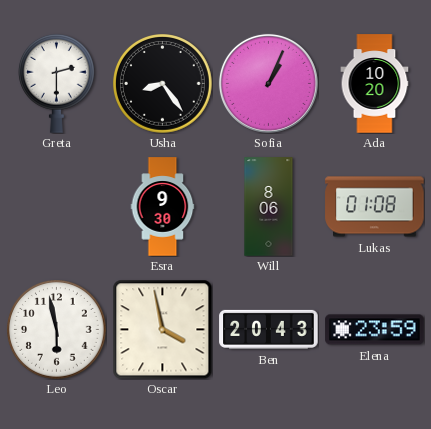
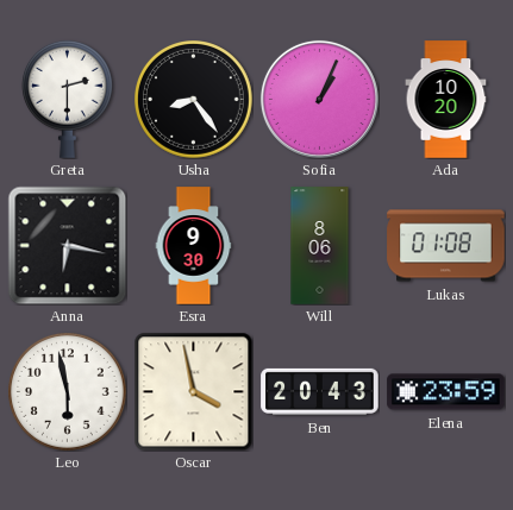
Anna: none -> 6:17
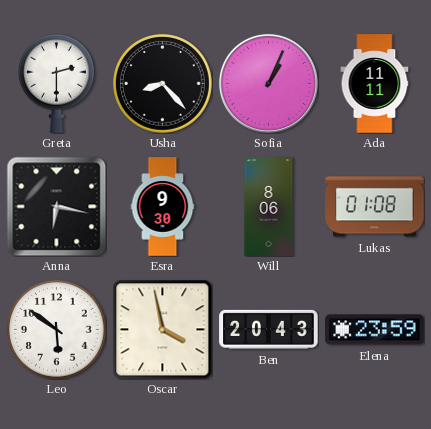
Usha: 8:24 -> 8:23
Ada: 10:20 -> 11:11
Leo: 5:58 -> 5:51
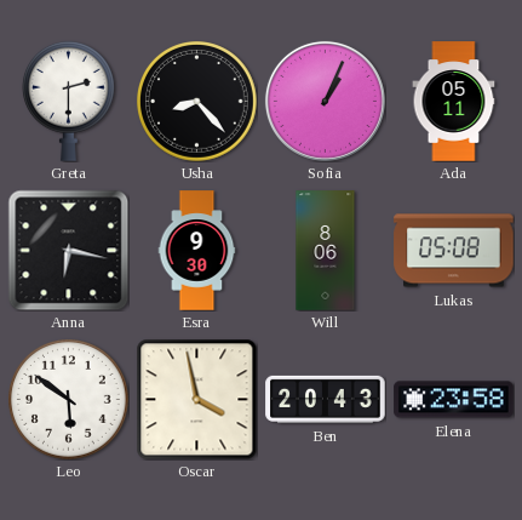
Ada: 11:11 -> 05:11
Lukas: 01:08 -> 05:08
Elena: 23:59 -> 23:58
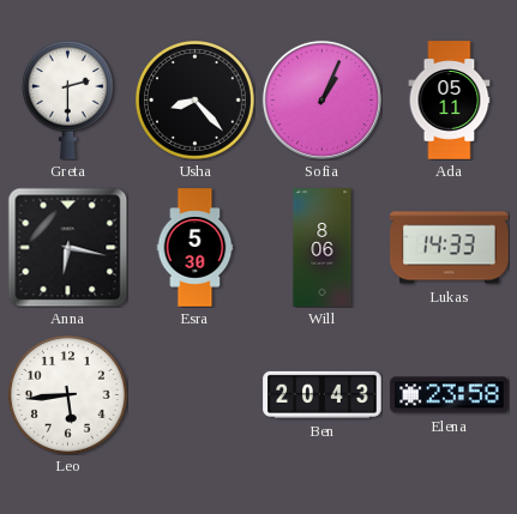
Esra: 9:30 -> 5:30
Lukas: 05:08 -> 14:33
Leo: 5:51 -> 5:44
Oscar: 3:58 -> none
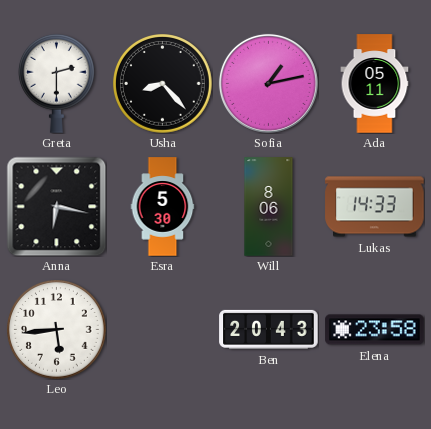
Sofia: 1:04 -> 1:13
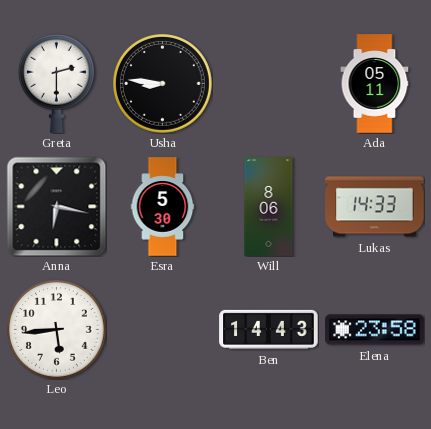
Usha: 8:23 -> 8:46
Sofia: 1:13 -> none
Ben: 20:43 -> 14:43
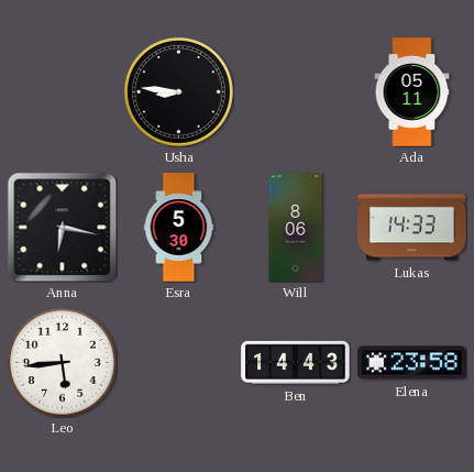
Greta: 2:30 -> none
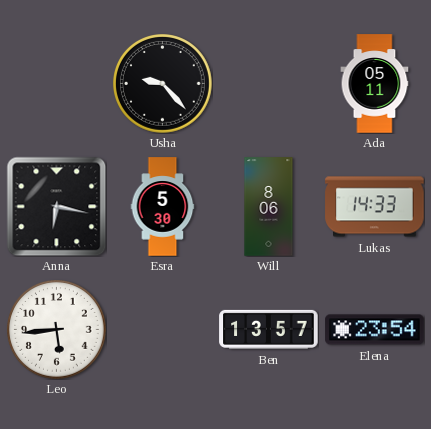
Usha: 8:46 -> 9:23
Ben: 14:43 -> 13:57
Elena: 23:58 -> 23:54
